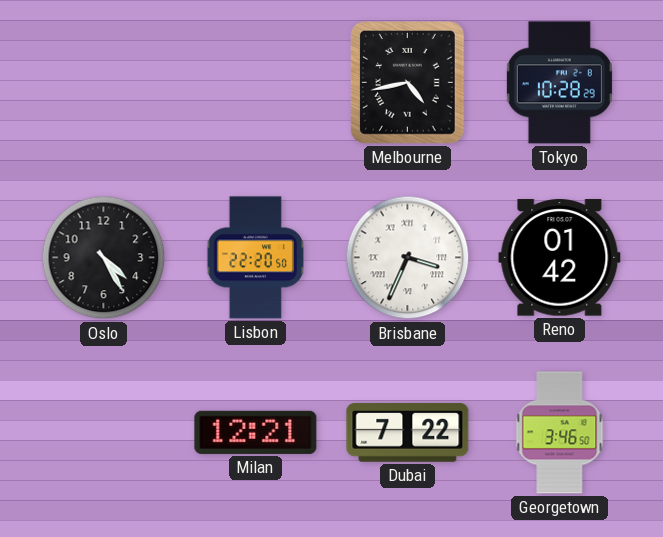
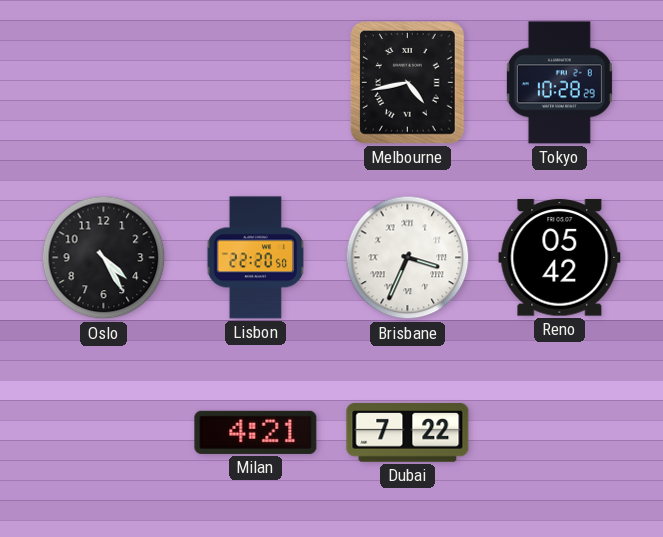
Reno: 01:42 -> 05:42
Milan: 12:21 -> 4:21
Georgetown: 3:46 -> none
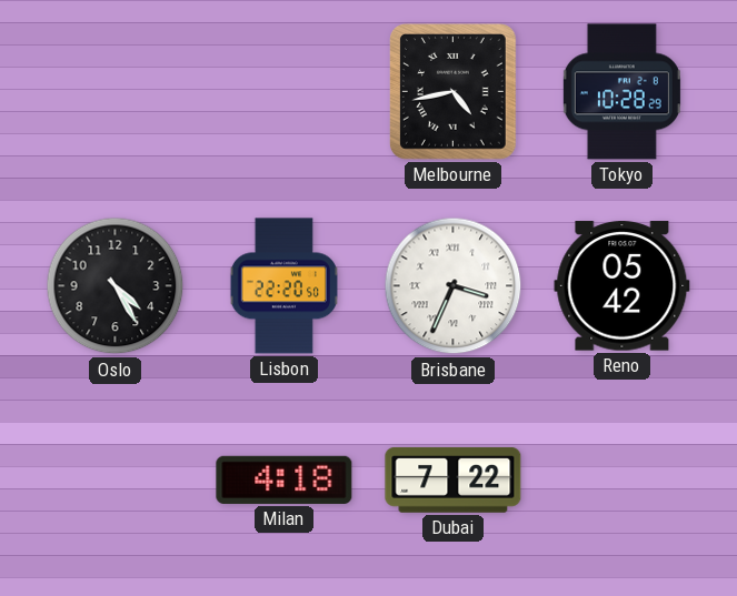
Milan: 4:21 -> 4:18
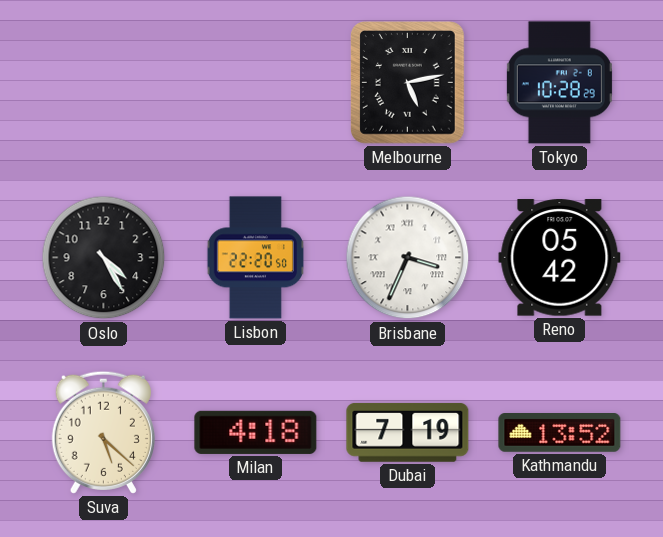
Melbourne: 4:43 -> 5:13
Suva: none -> 5:22
Dubai: 7:22 -> 7:19
Kathmandu: none -> 13:52
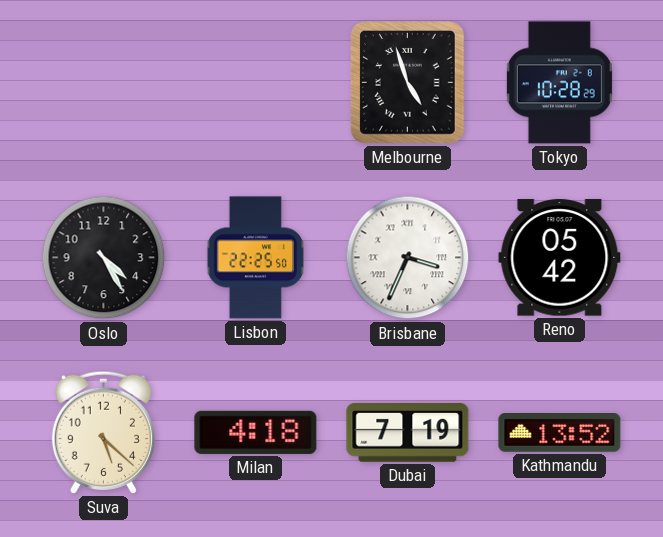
Melbourne: 5:13 -> 4:57
Lisbon: 22:20 -> 22:25
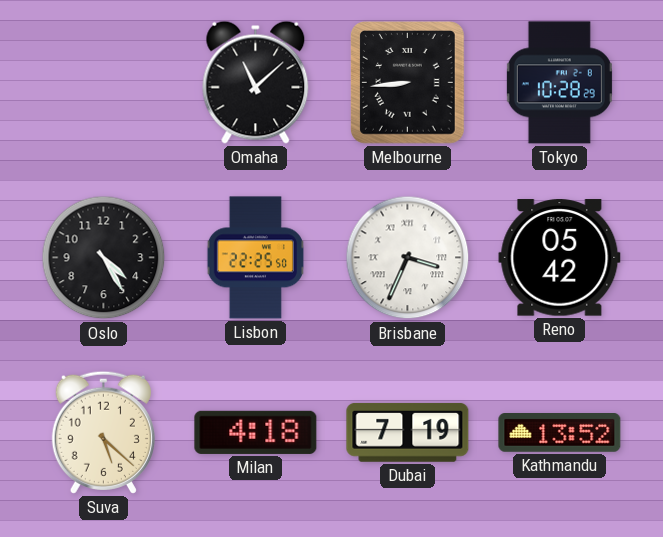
Omaha: none -> 11:08
Melbourne: 4:57 -> 8:44
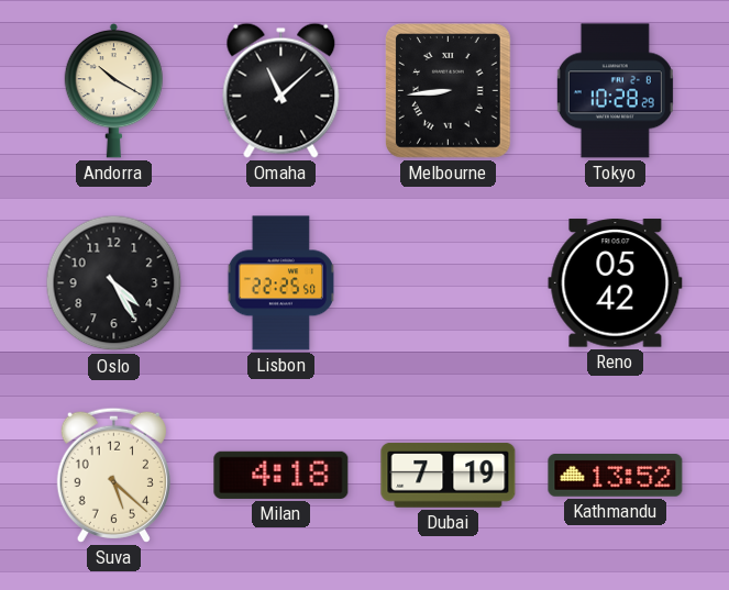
Andorra: none -> 10:20
Brisbane: 3:34 -> none
